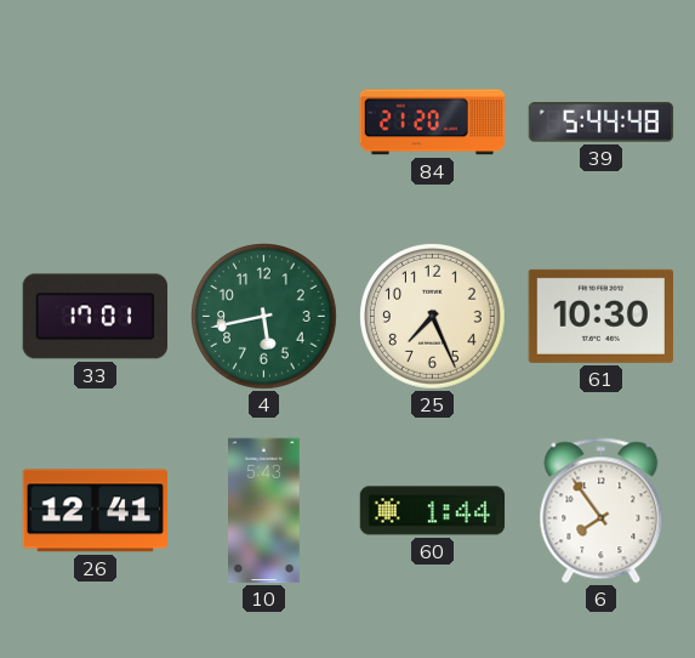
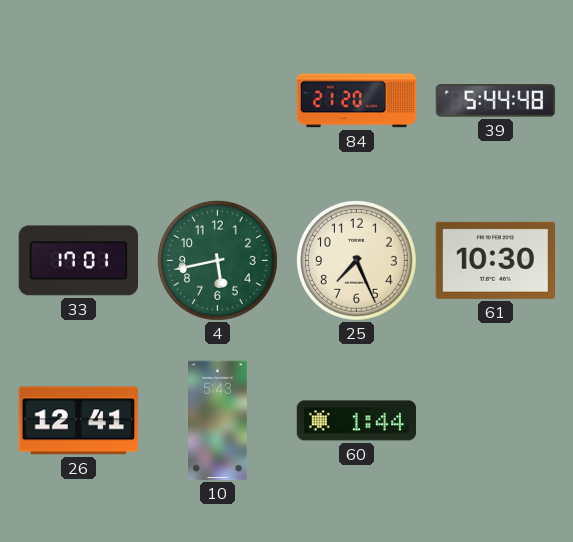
6: 7:54 -> none
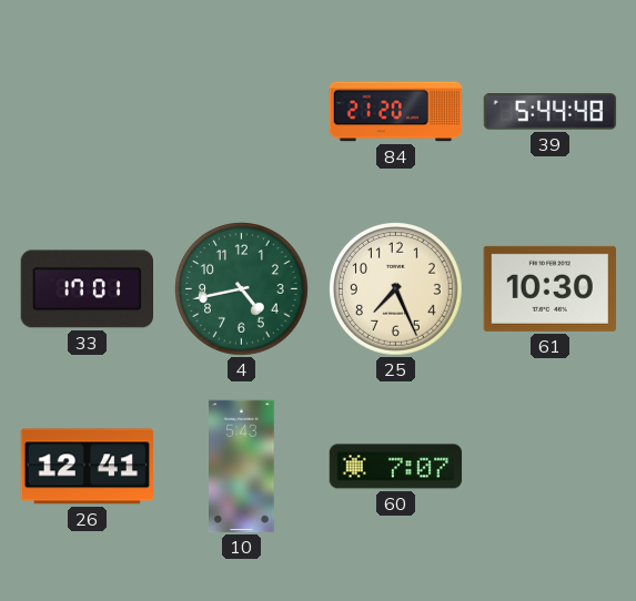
4: 5:43 -> 4:43
60: 1:44 -> 7:07
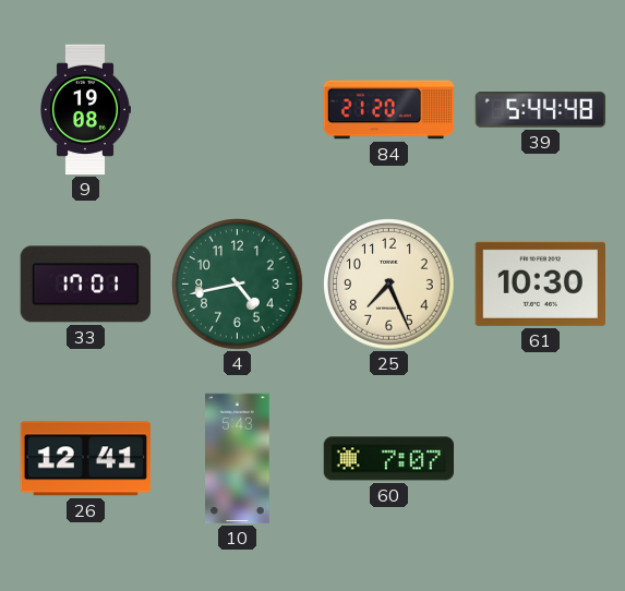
9: none -> 19:08
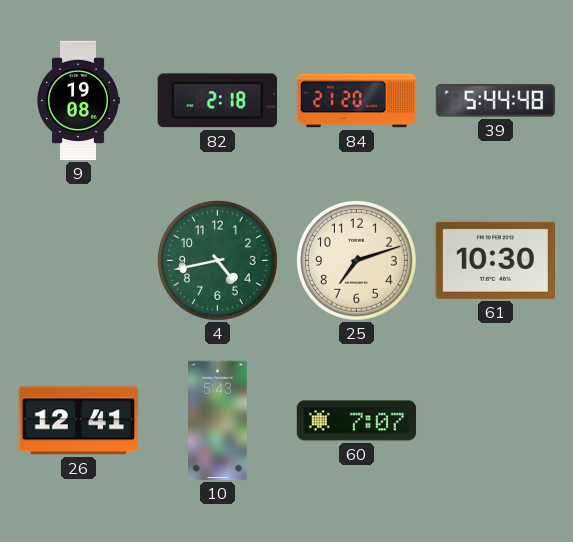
82: none -> 2:18
33: 17:01 -> none
25: 7:26 -> 7:12
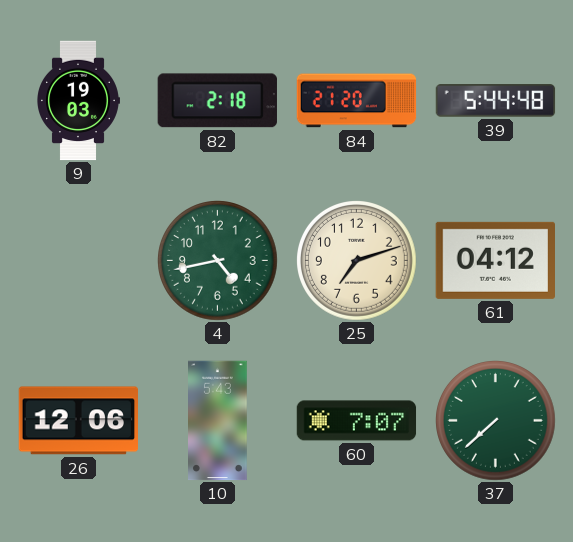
9: 19:08 -> 19:03
61: 10:30 -> 04:12
26: 12:41 -> 12:06
37: none -> 7:38
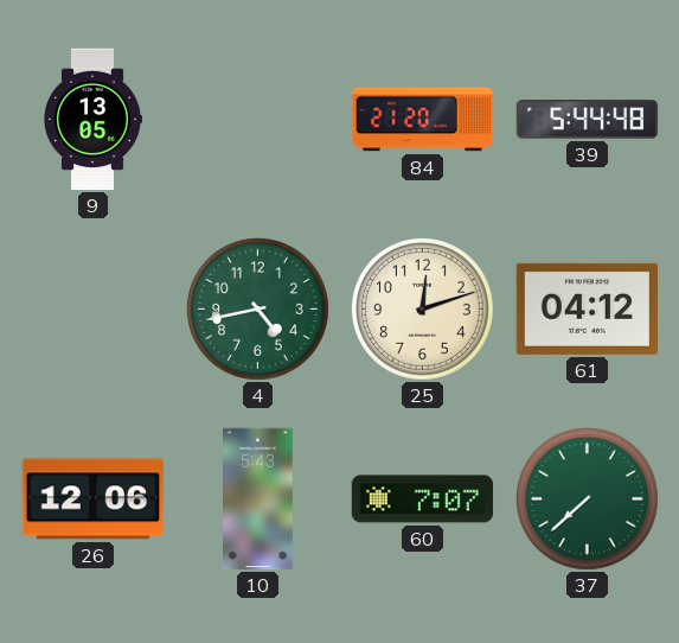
9: 19:03 -> 13:05
82: 2:18 -> none
25: 7:12 -> 12:12
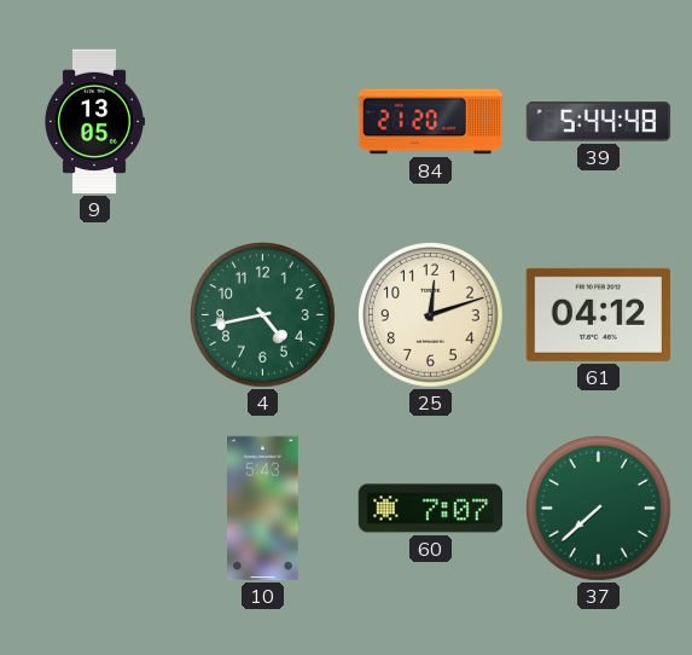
26: 12:06 -> none
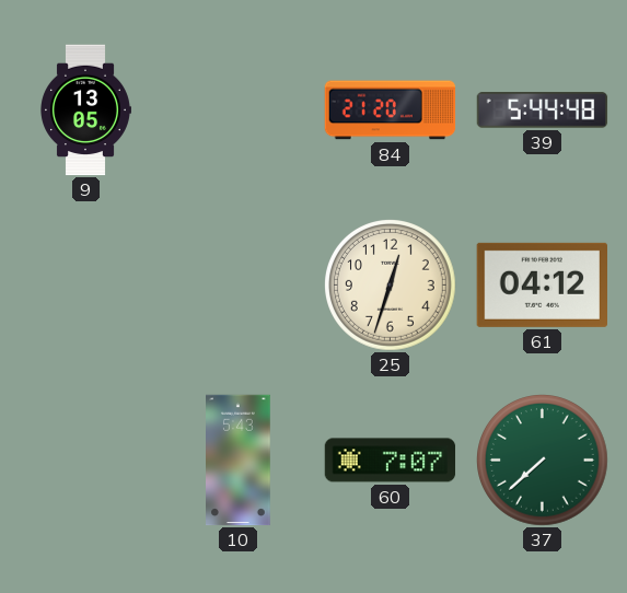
4: 4:43 -> none
25: 12:12 -> 12:33
